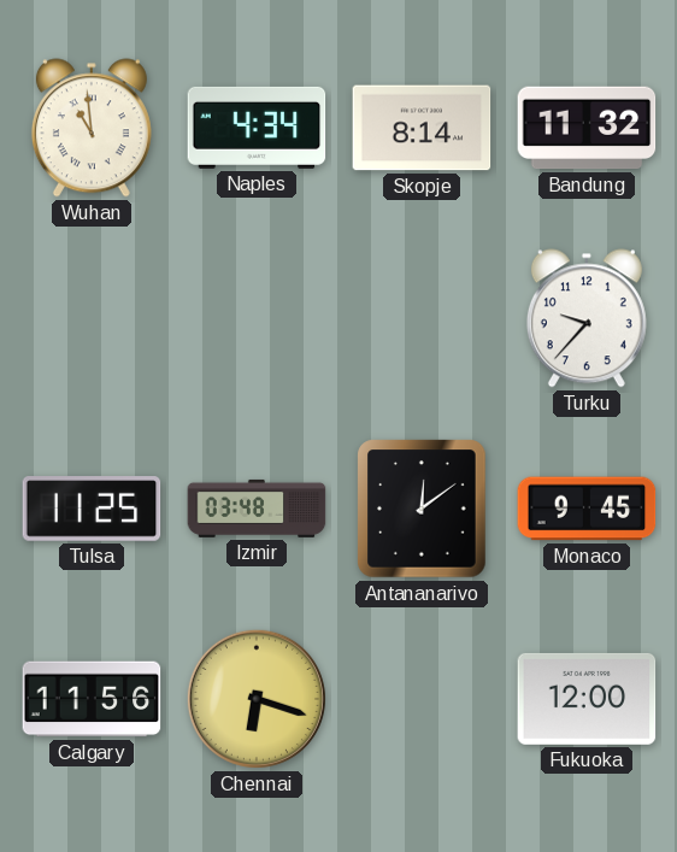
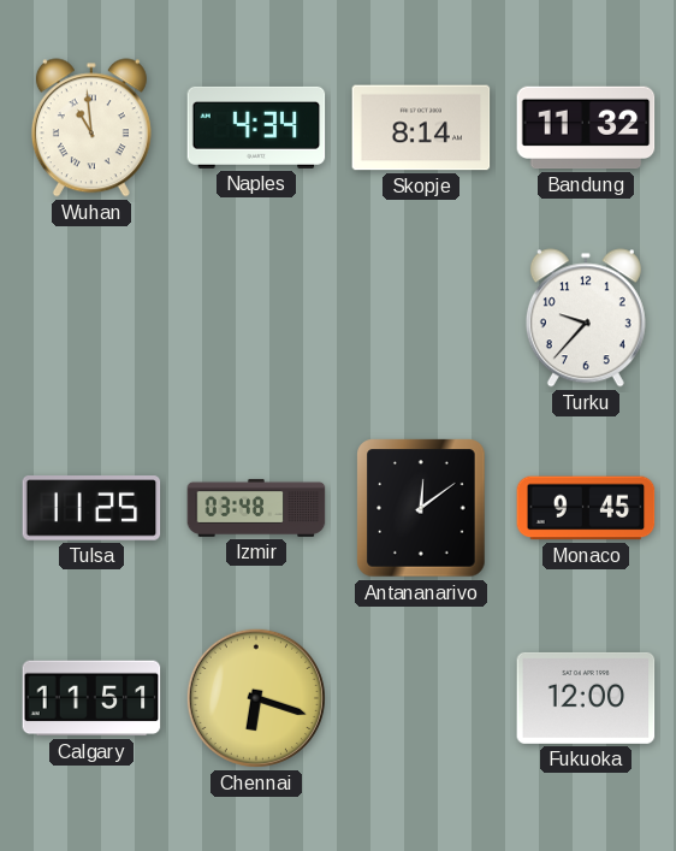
Calgary: 11:56 -> 11:51
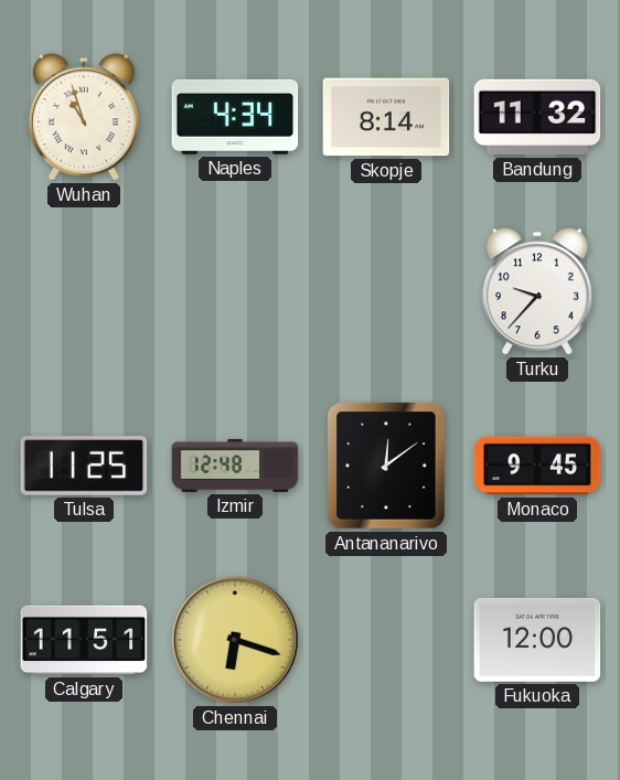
Wuhan: 10:59 -> 10:57
Izmir: 03:48 -> 12:48
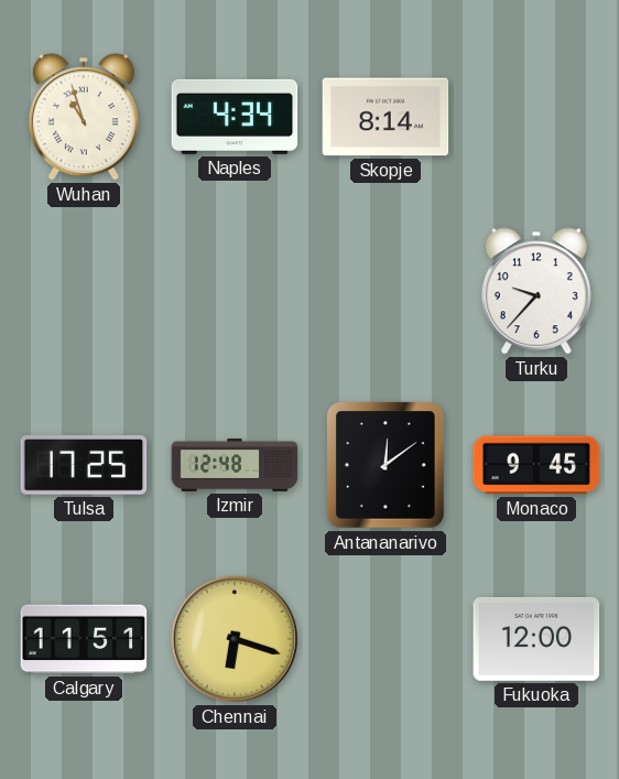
Bandung: 11:32 -> none
Tulsa: 11:25 -> 17:25
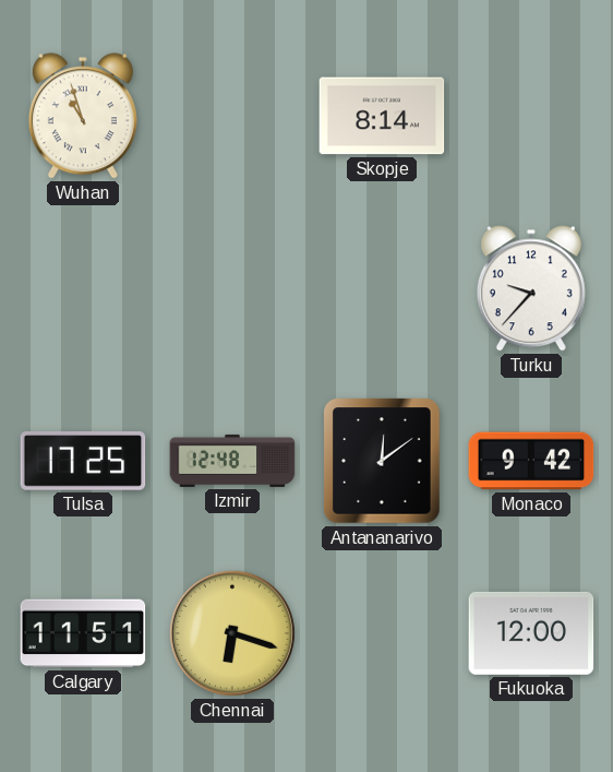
Naples: 4:34 -> none
Monaco: 9:45 -> 9:42
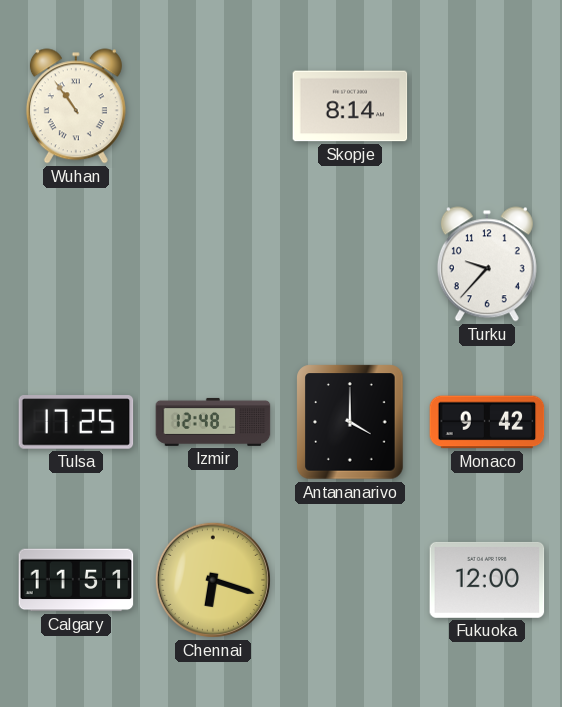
Wuhan: 10:57 -> 10:54
Antananarivo: 12:09 -> 4:00
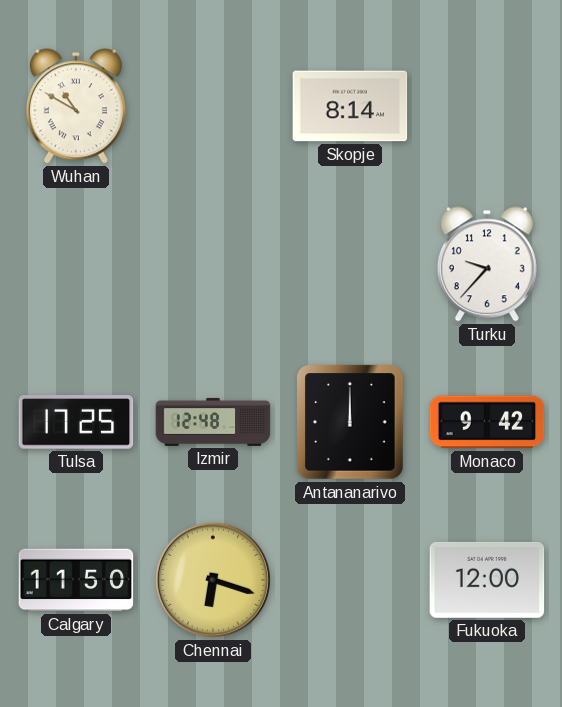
Wuhan: 10:54 -> 10:50
Antananarivo: 4:00 -> 12:00
Calgary: 11:51 -> 11:50
